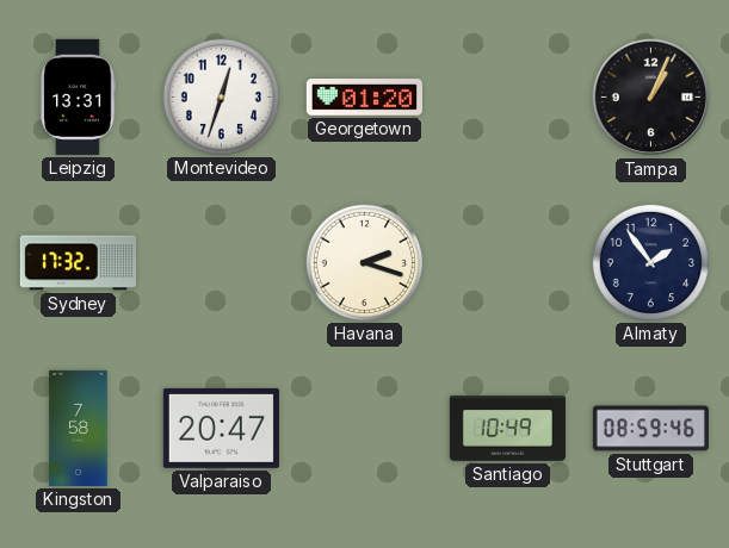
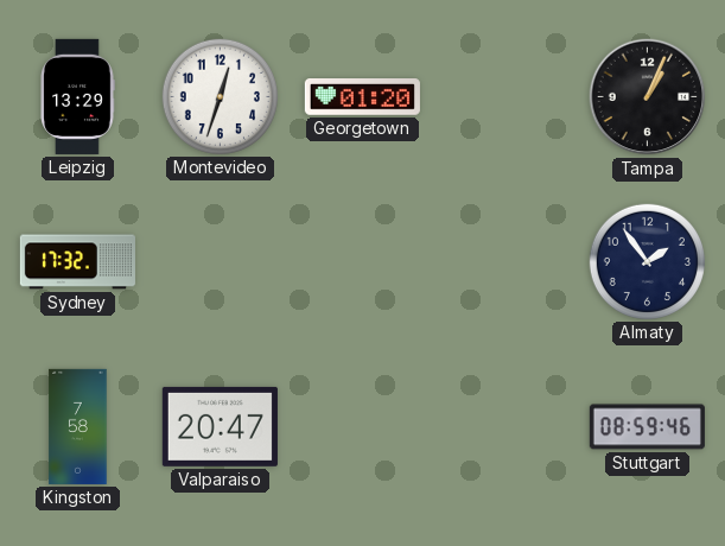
Leipzig: 13:31 -> 13:29
Havana: 2:18 -> none
Santiago: 10:49 -> none
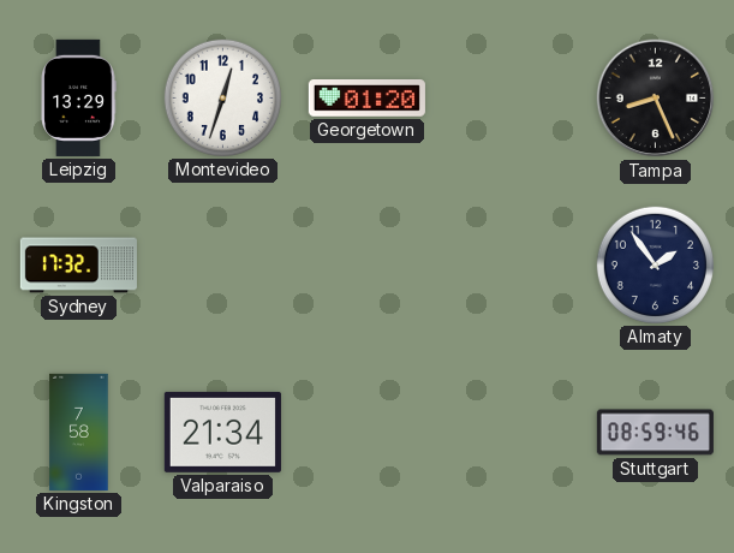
Tampa: 1:04 -> 8:26
Valparaiso: 20:47 -> 21:34
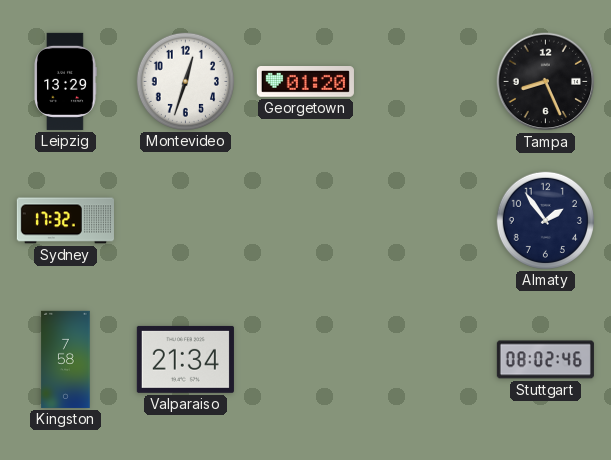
Stuttgart: 08:59 -> 08:02
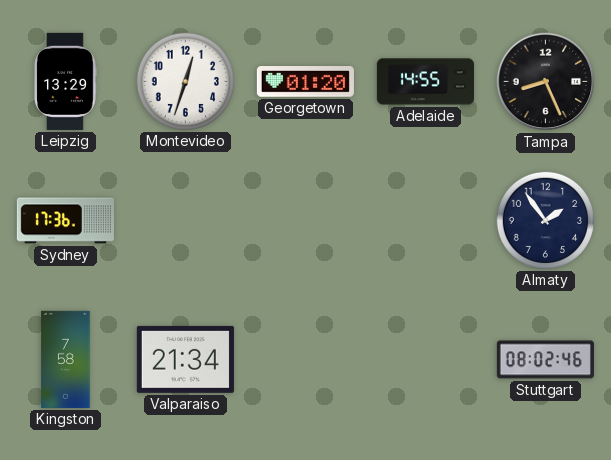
Adelaide: none -> 14:55
Sydney: 17:32 -> 17:36
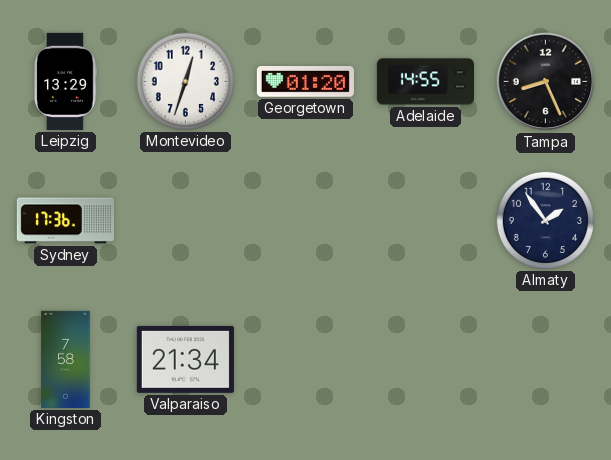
Stuttgart: 08:02 -> none
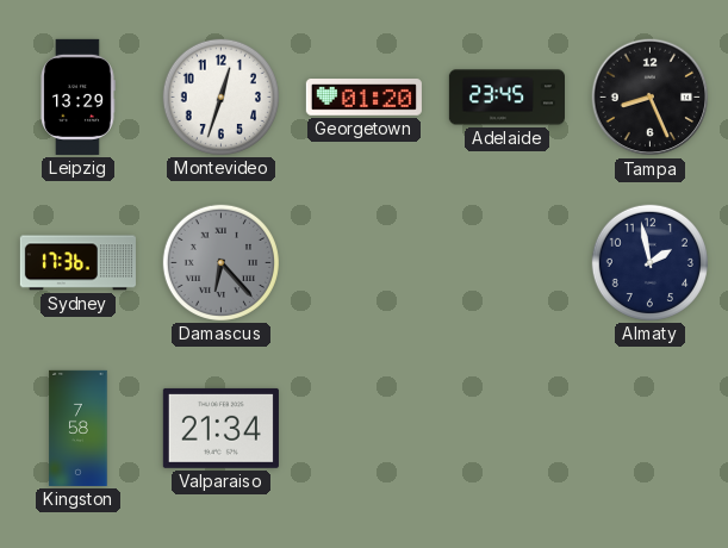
Adelaide: 14:55 -> 23:45
Damascus: none -> 6:23
Almaty: 1:54 -> 1:58
